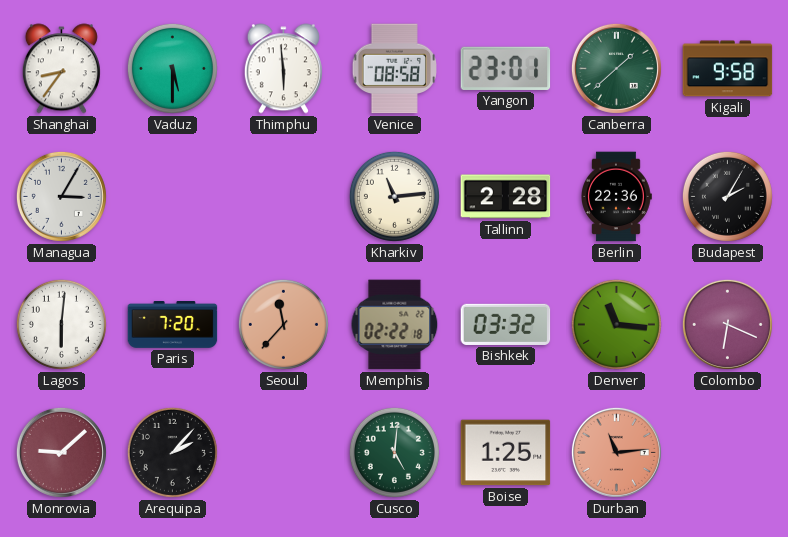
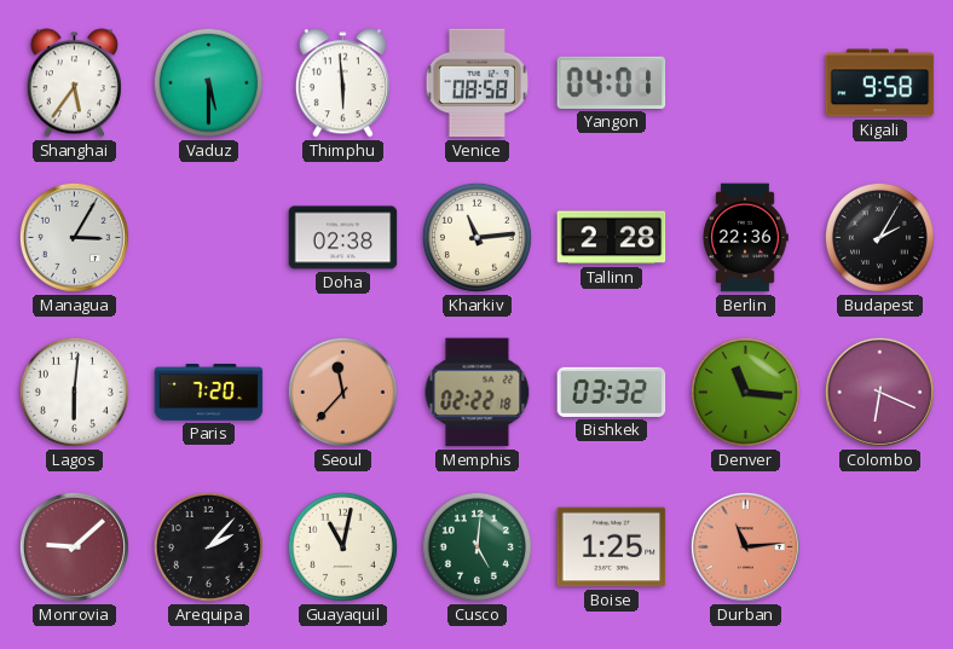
Shanghai: 8:36 -> 5:36
Yangon: 23:01 -> 04:01
Canberra: 1:38 -> none
Doha: none -> 02:38
Guayaquil: none -> 11:02
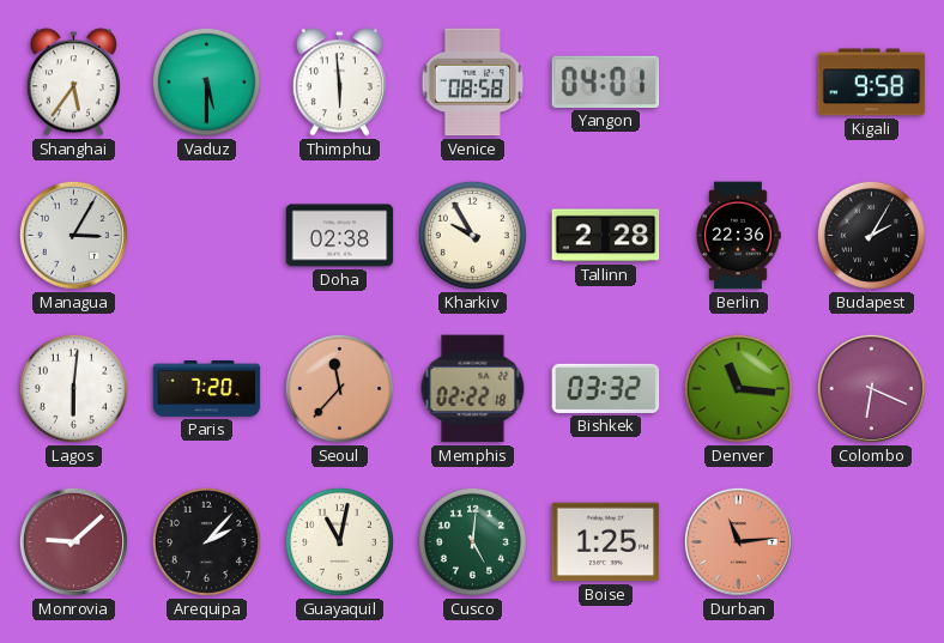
Kharkiv: 11:14 -> 9:55
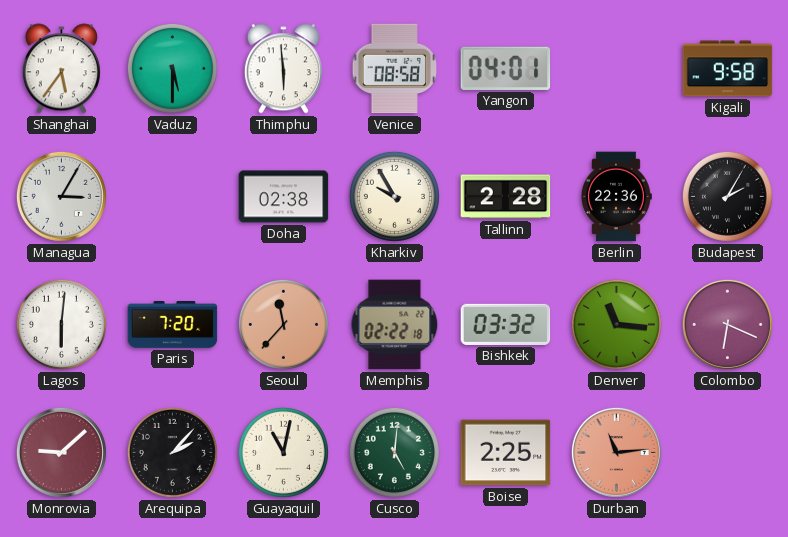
Boise: 1:25 -> 2:25
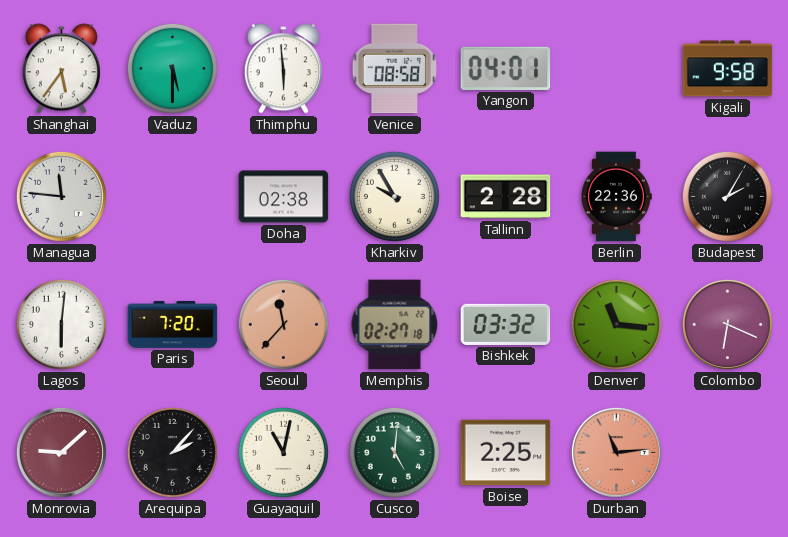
Managua: 3:05 -> 11:46
Memphis: 02:22 -> 02:27
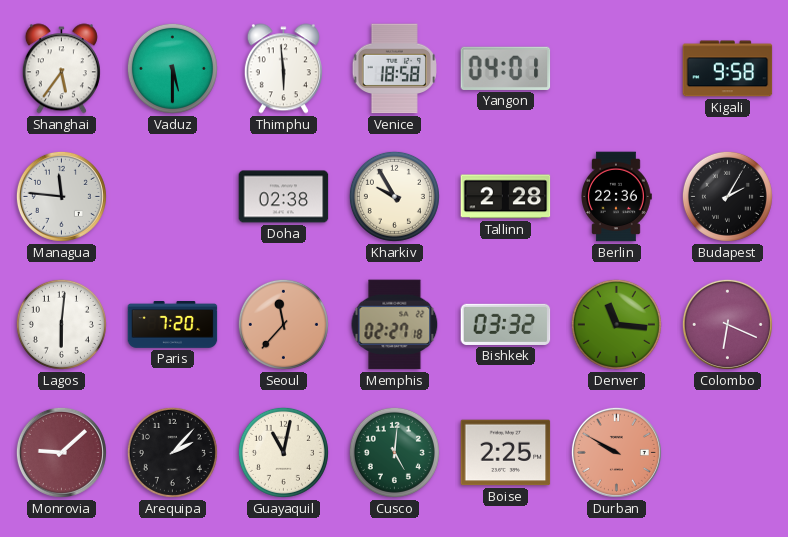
Venice: 08:58 -> 18:58
Durban: 11:14 -> 9:50
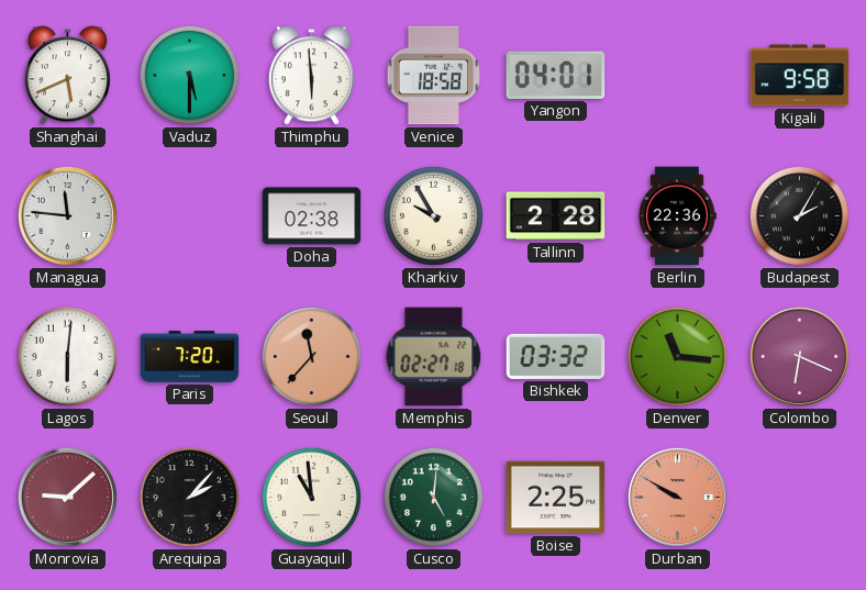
Shanghai: 5:36 -> 5:41
Guayaquil: 11:02 -> 10:59
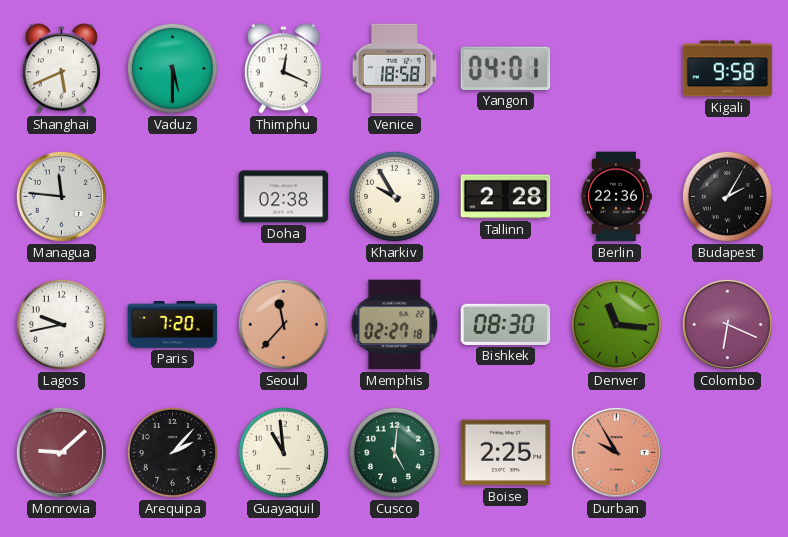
Thimphu: 5:59 -> 12:19
Lagos: 6:01 -> 9:43
Bishkek: 03:32 -> 08:30
Durban: 9:50 -> 9:55
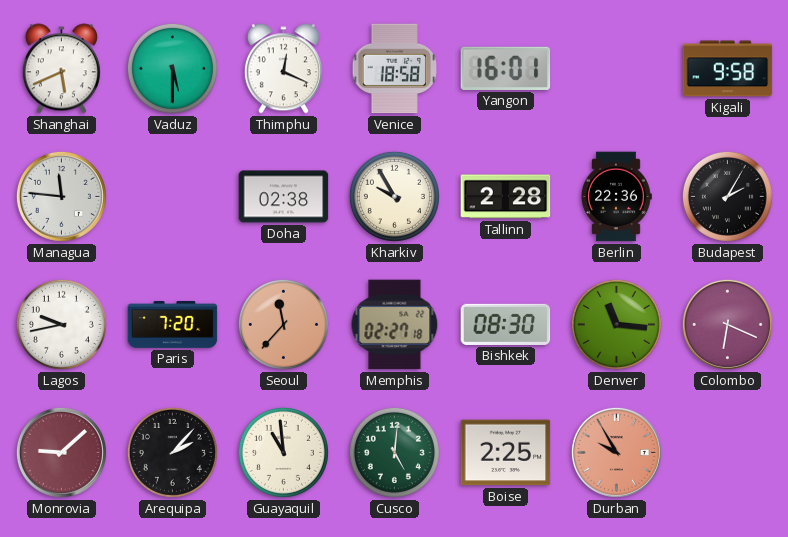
Yangon: 04:01 -> 16:01
